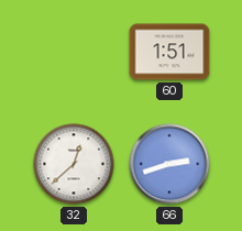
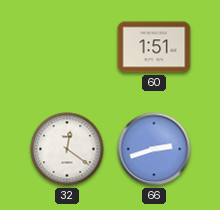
32: 12:38 -> 12:21
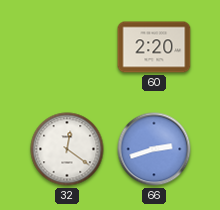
60: 1:51 -> 2:20
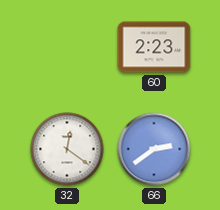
60: 2:20 -> 2:23
66: 2:42 -> 2:39
